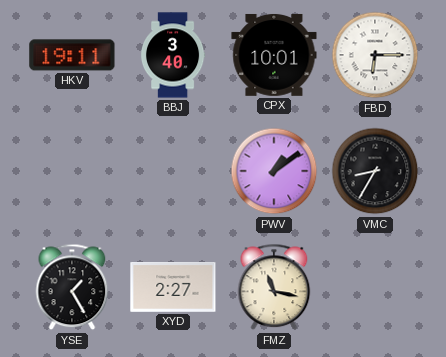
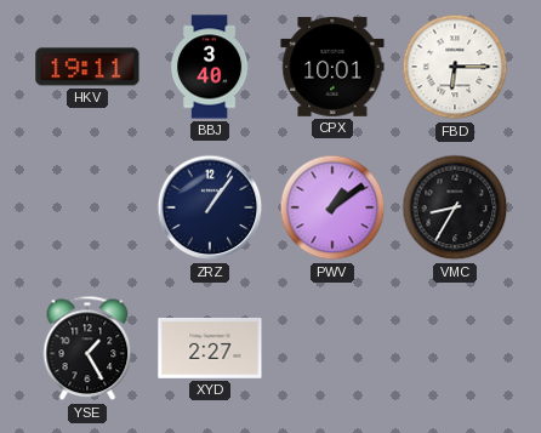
ZRZ: none -> 1:06
FMZ: 11:17 -> none
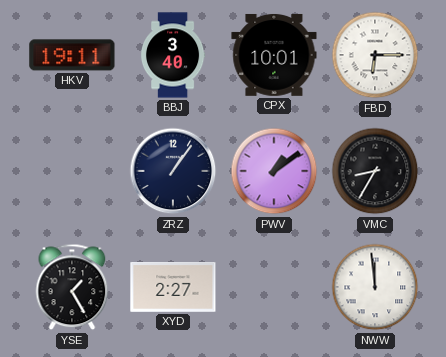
NWW: none -> 11:59
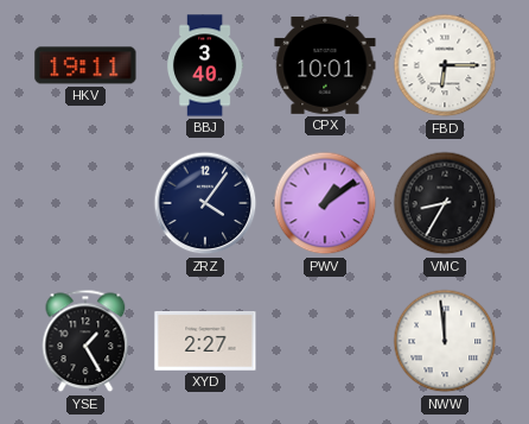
ZRZ: 1:06 -> 4:06
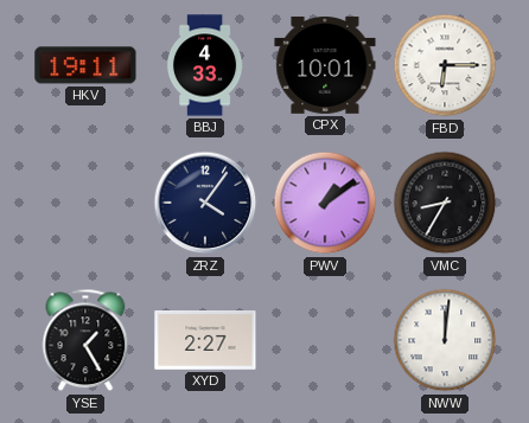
BBJ: 3:40 -> 4:33
NWW: 11:59 -> 12:01
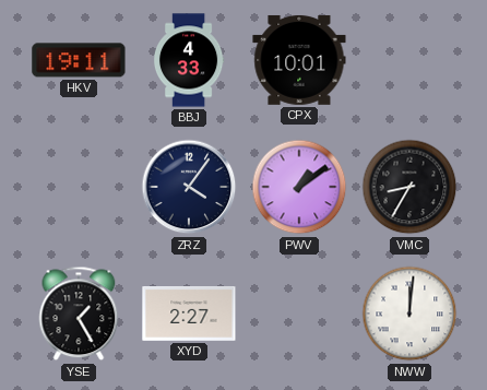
FBD: 6:15 -> none
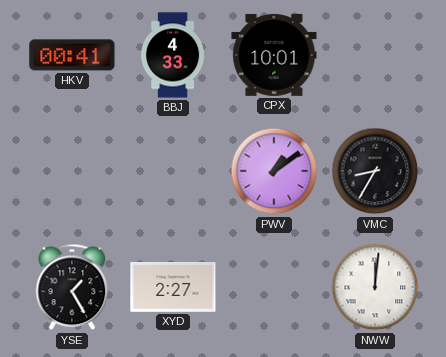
HKV: 19:11 -> 00:41
ZRZ: 4:06 -> none
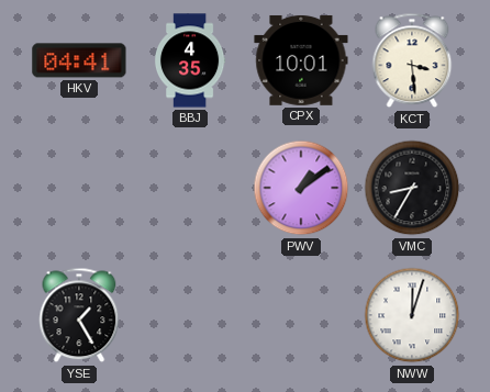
HKV: 00:41 -> 04:41
BBJ: 4:33 -> 4:35
KCT: none -> 3:29
XYD: 2:27 -> none
NWW: 12:01 -> 12:03
